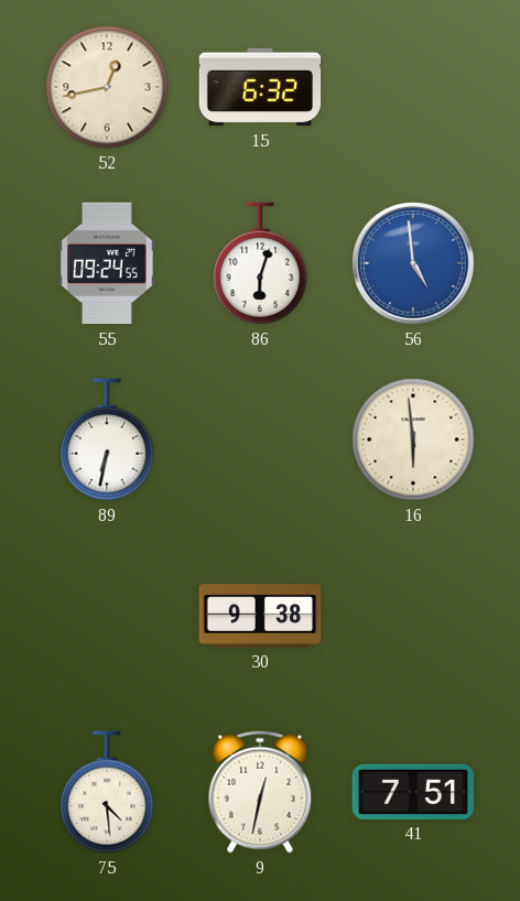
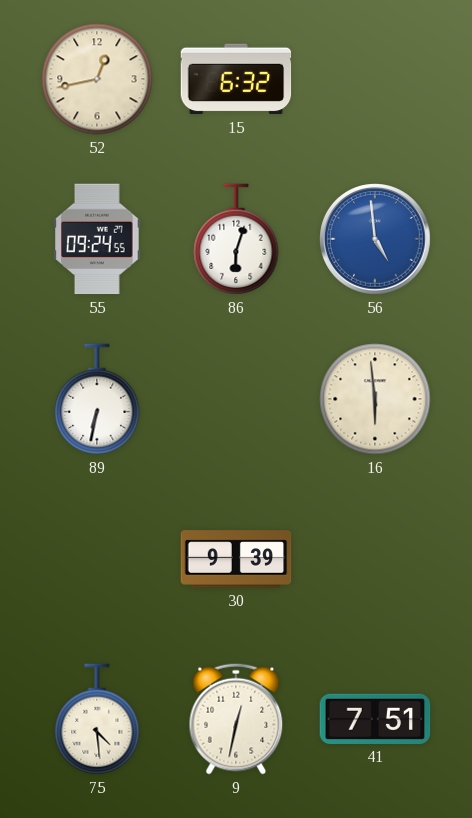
30: 9:38 -> 9:39
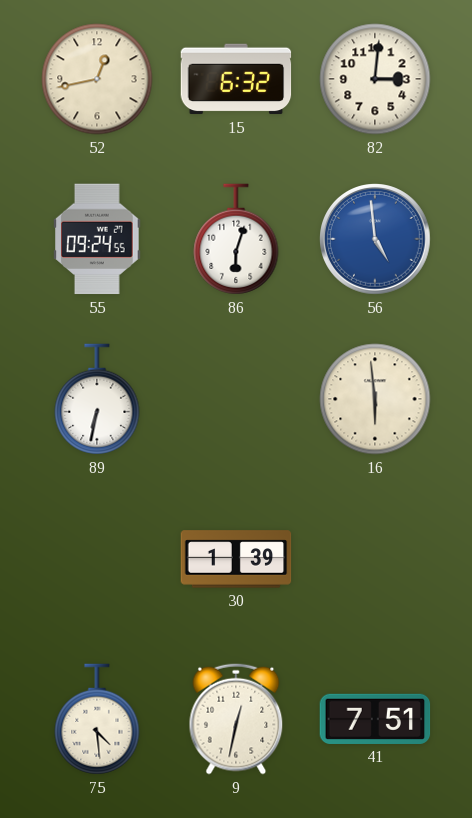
82: none -> 3:01
30: 9:39 -> 1:39
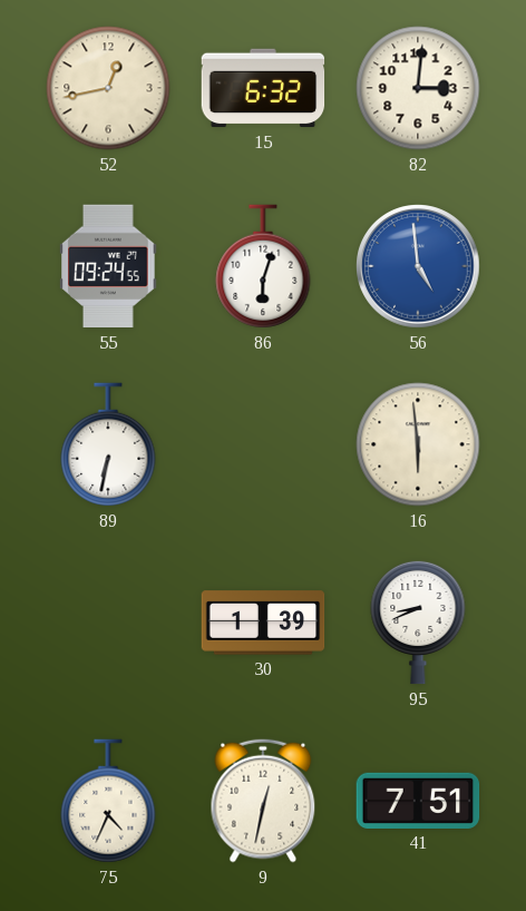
95: none -> 8:41
75: 4:29 -> 4:34
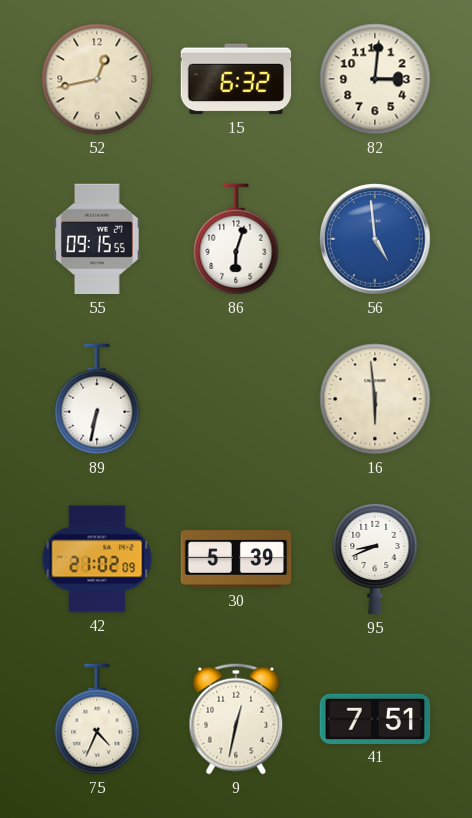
55: 09:24 -> 09:15
42: none -> 21:02
30: 1:39 -> 5:39
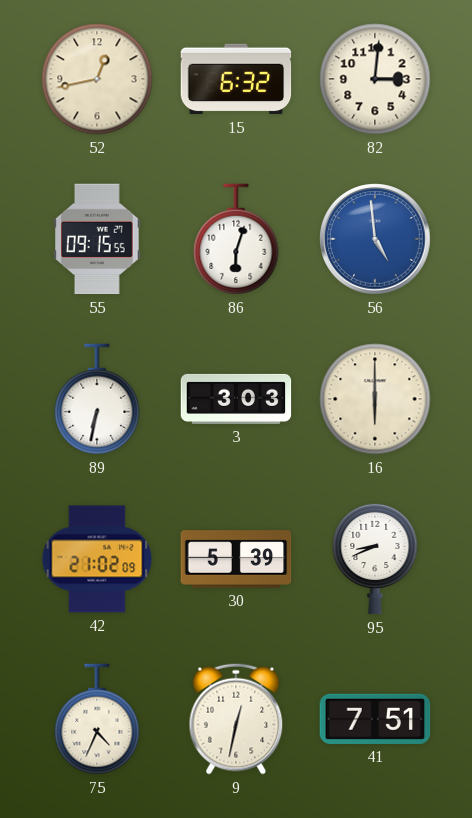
3: none -> 3:03
16: 5:59 -> 6:00
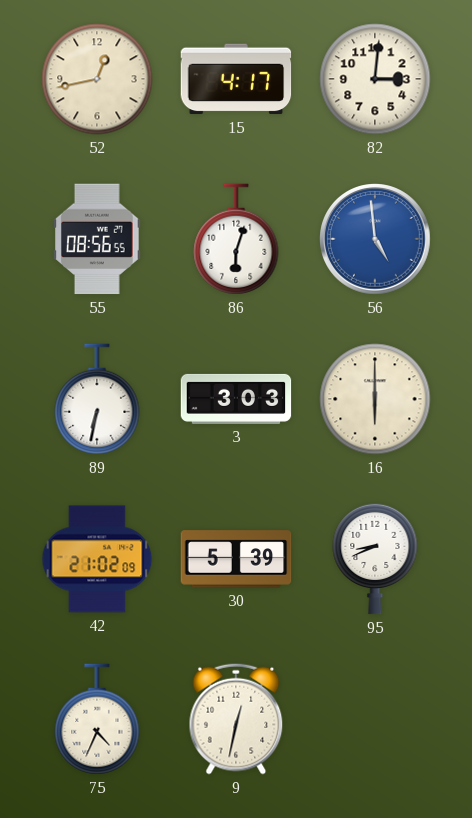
15: 6:32 -> 4:17
55: 09:15 -> 08:56
41: 7:51 -> none
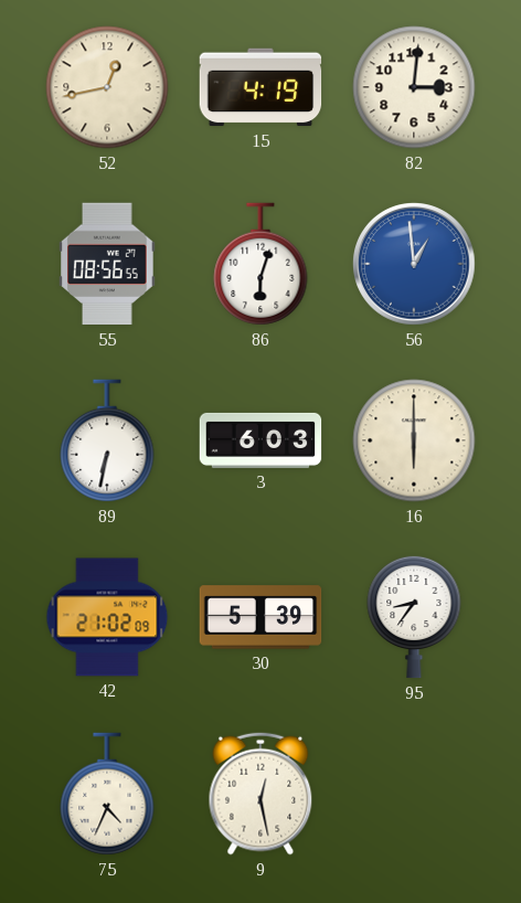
15: 4:17 -> 4:19
56: 4:59 -> 12:59
3: 3:03 -> 6:03
95: 8:41 -> 8:36
9: 12:32 -> 12:28
